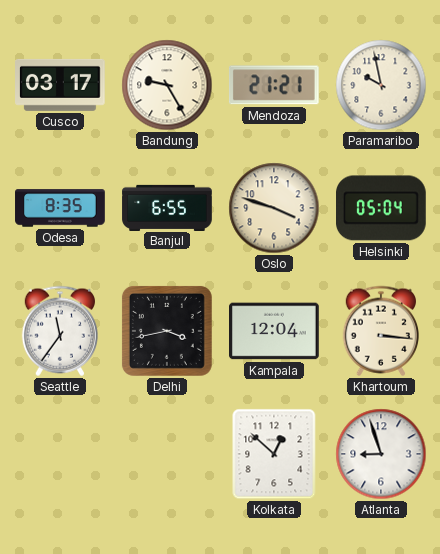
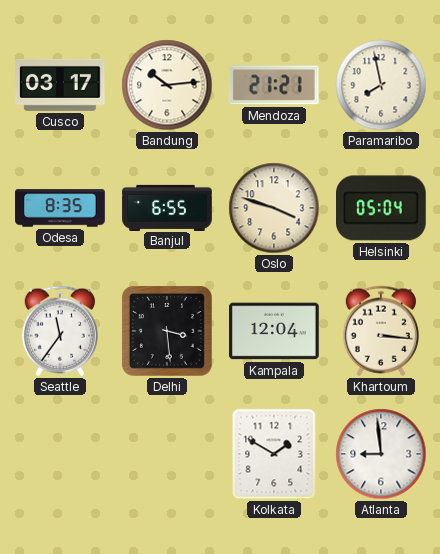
Bandung: 9:25 -> 10:14
Paramaribo: 9:58 -> 7:58
Delhi: 3:43 -> 3:29
Kolkata: 12:52 -> 1:50
Atlanta: 8:57 -> 8:59
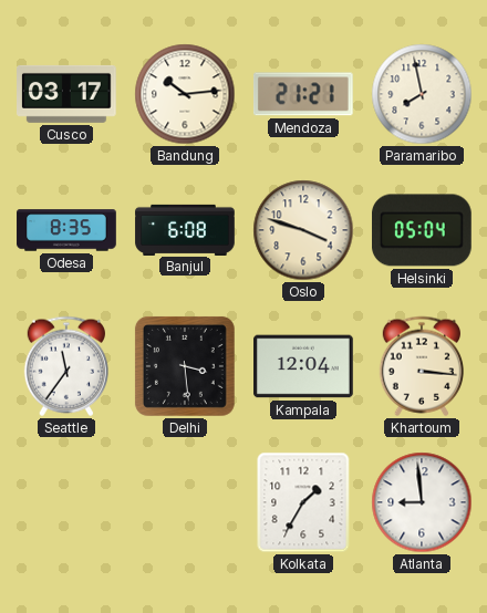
Banjul: 6:55 -> 6:08
Kolkata: 1:50 -> 1:35
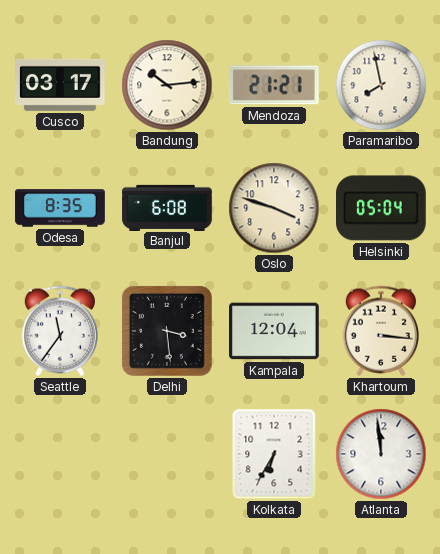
Kolkata: 1:35 -> 6:35
Atlanta: 8:59 -> 11:59
